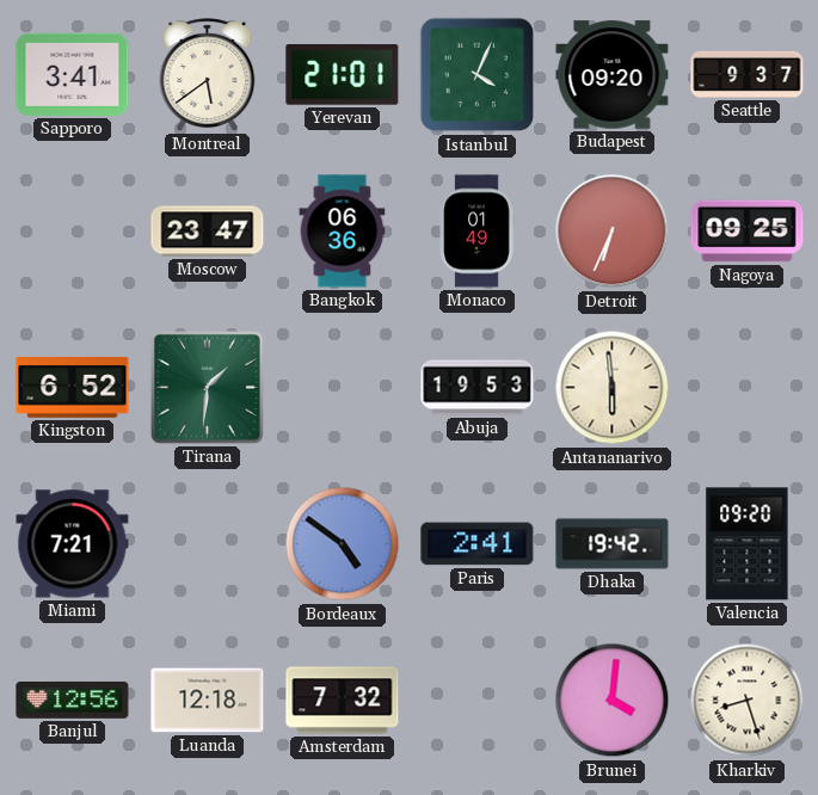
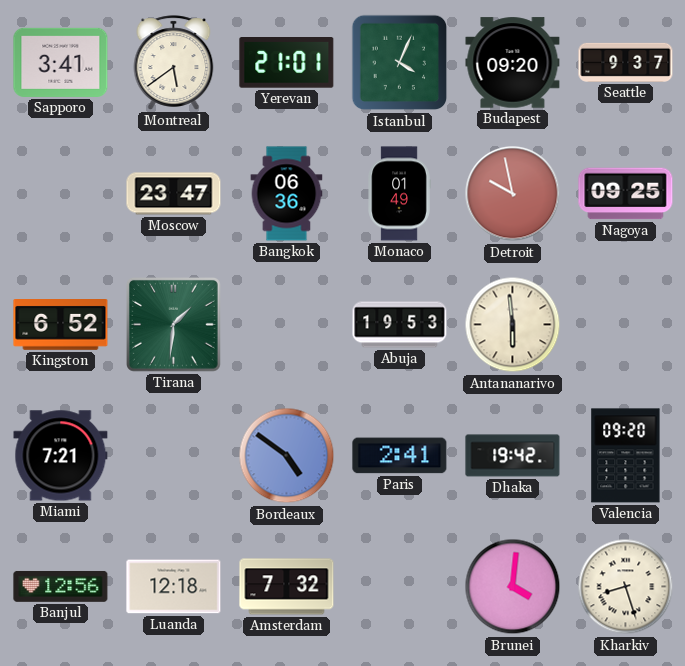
Detroit: 6:34 -> 9:58
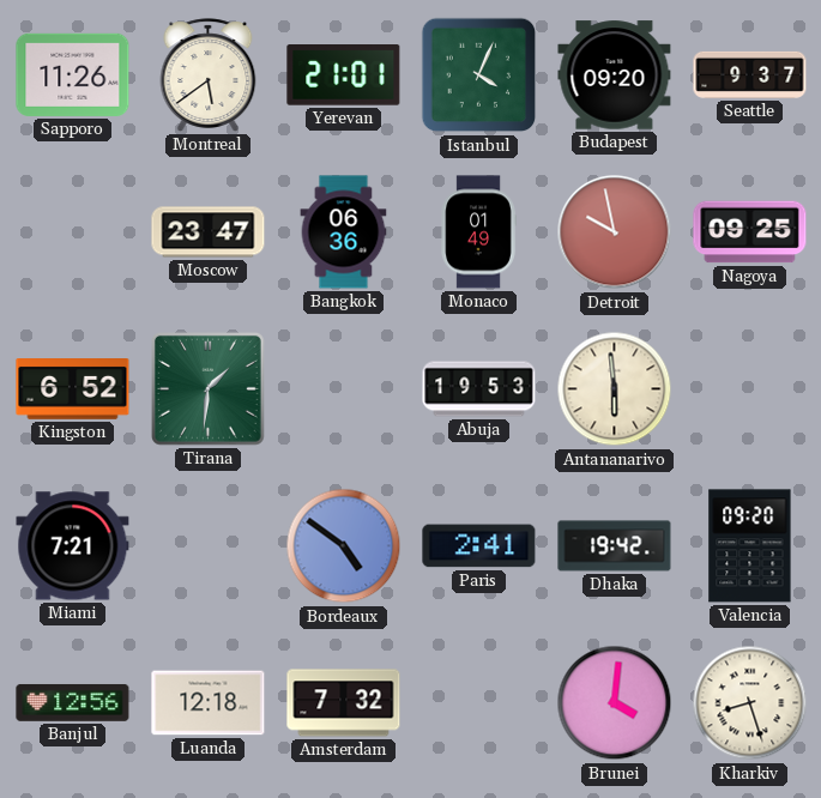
Sapporo: 3:41 -> 11:26
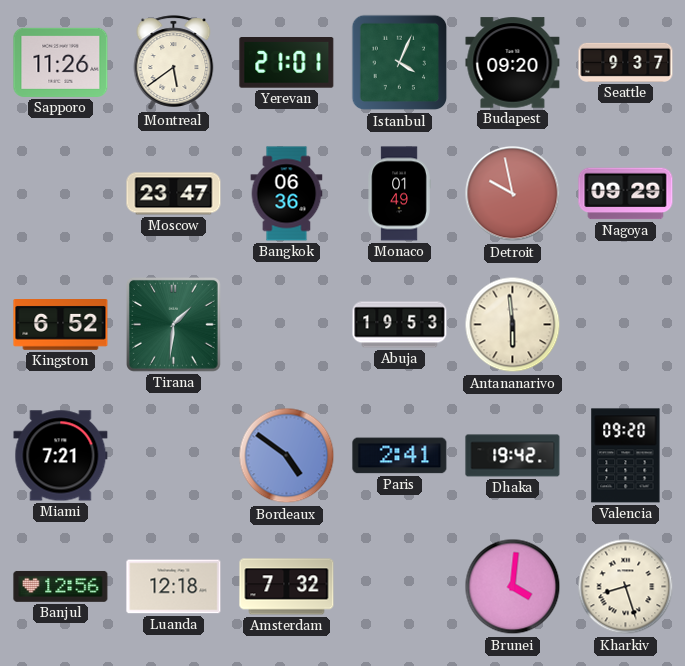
Nagoya: 09:25 -> 09:29
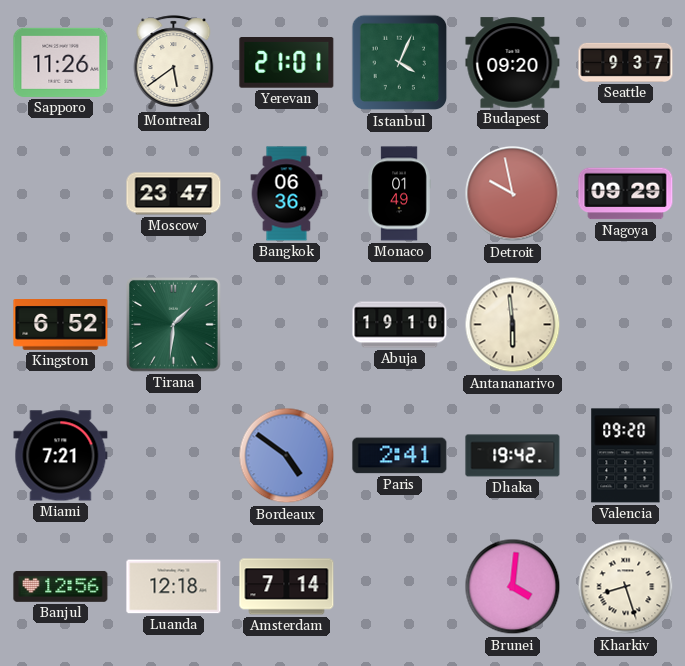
Abuja: 19:53 -> 19:10
Amsterdam: 7:32 -> 7:14
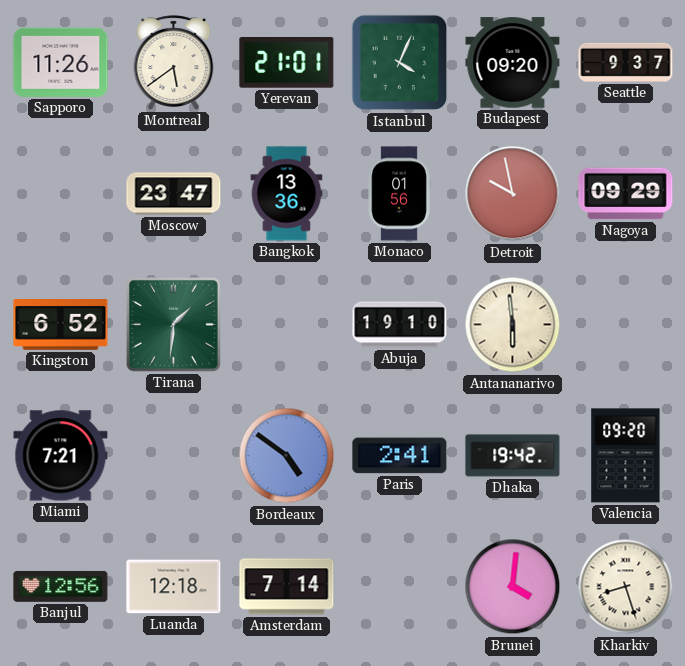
Bangkok: 06:36 -> 13:36
Monaco: 01:49 -> 01:56
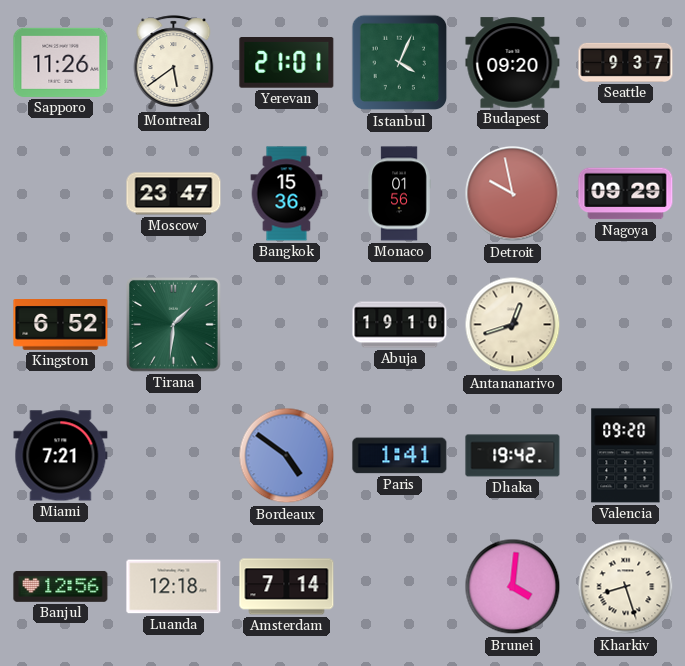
Bangkok: 13:36 -> 15:36
Antananarivo: 5:59 -> 12:42
Paris: 2:41 -> 1:41
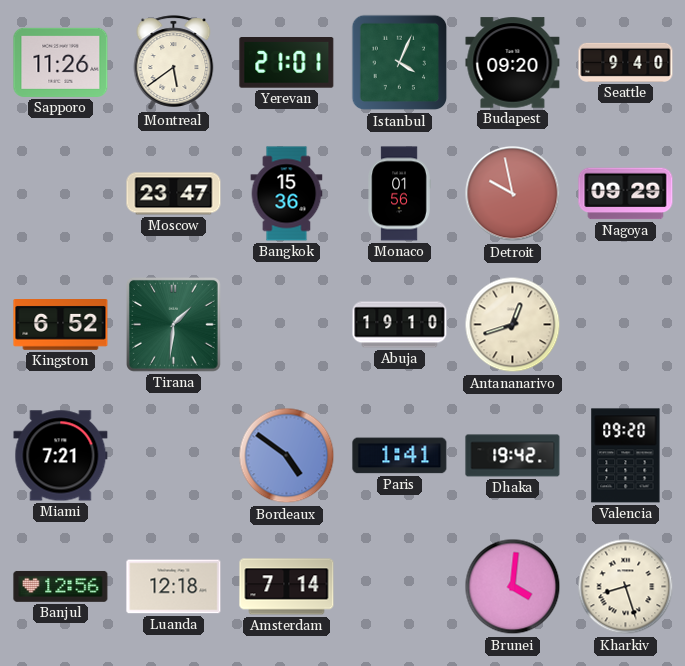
Seattle: 9:37 -> 9:40
